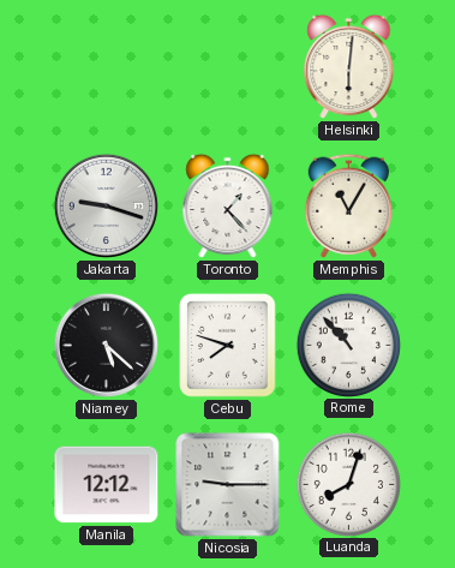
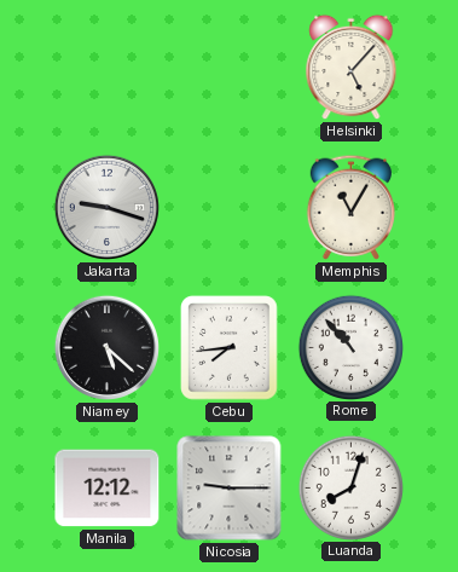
Helsinki: 6:01 -> 5:07
Toronto: 1:23 -> none
Cebu: 7:48 -> 7:44
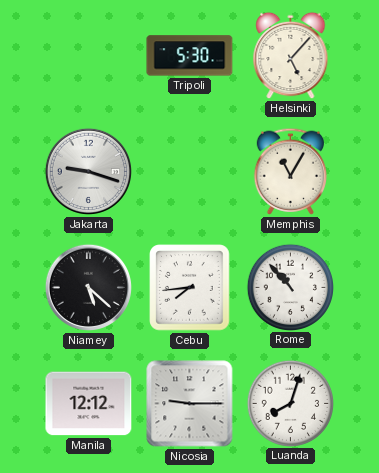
Tripoli: none -> 5:30
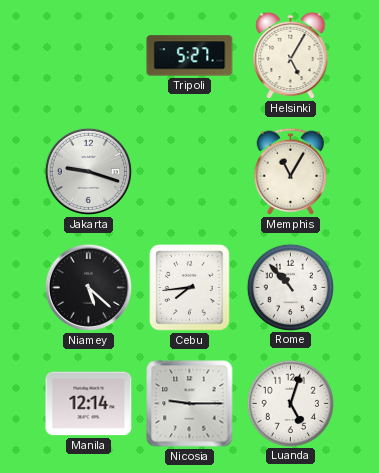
Tripoli: 5:30 -> 5:27
Helsinki: 5:07 -> 5:05
Manila: 12:12 -> 12:14
Luanda: 8:03 -> 5:03
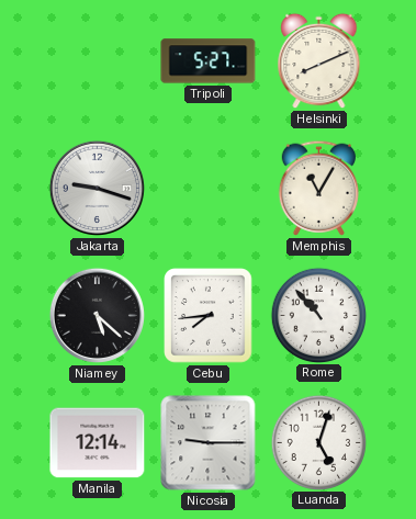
Helsinki: 5:05 -> 8:11
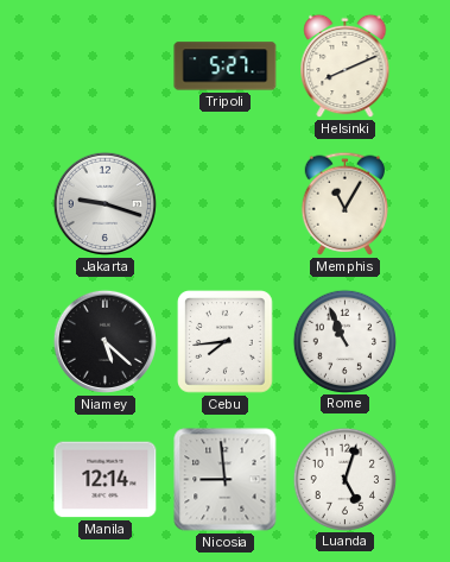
Rome: 10:53 -> 10:56
Nicosia: 9:15 -> 8:59
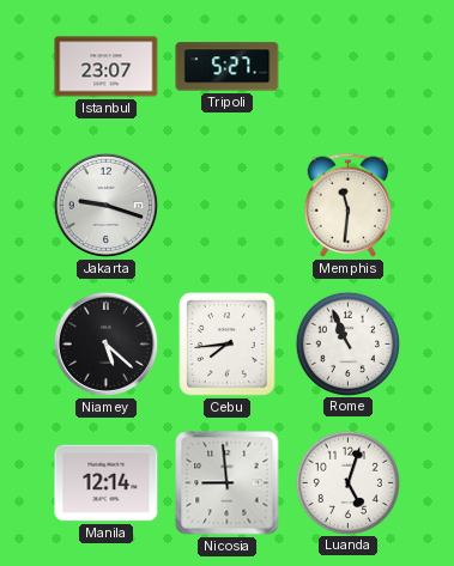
Istanbul: none -> 23:07
Helsinki: 8:11 -> none
Memphis: 11:05 -> 11:31
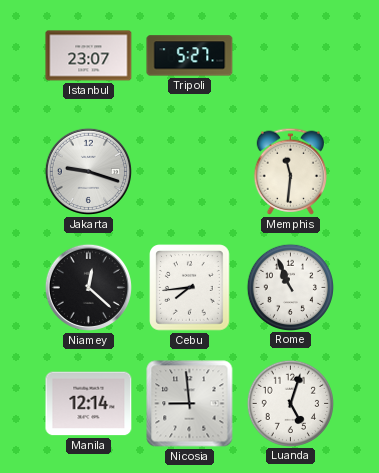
Niamey: 5:22 -> 12:22
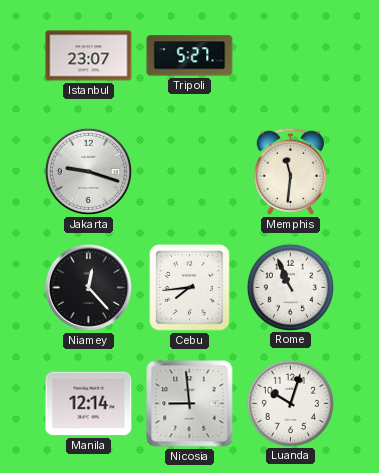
Niamey: 12:22 -> 12:23
Luanda: 5:03 -> 10:03
